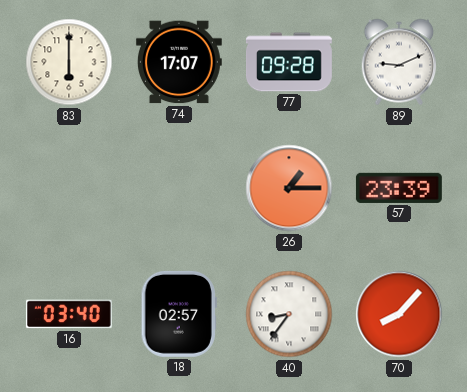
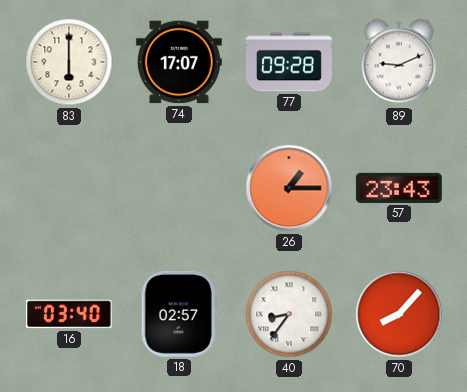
57: 23:39 -> 23:43
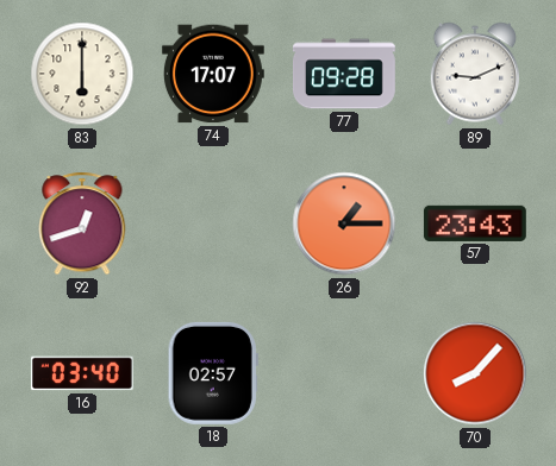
92: none -> 12:42
40: 8:36 -> none
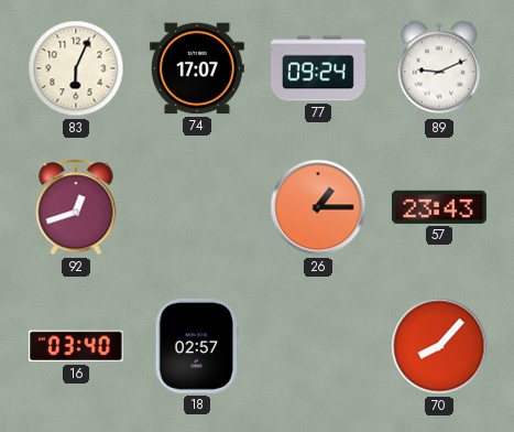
83: 6:00 -> 6:04
77: 09:28 -> 09:24
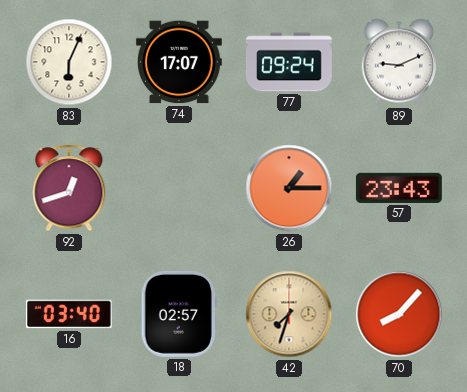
42: none -> 7:33
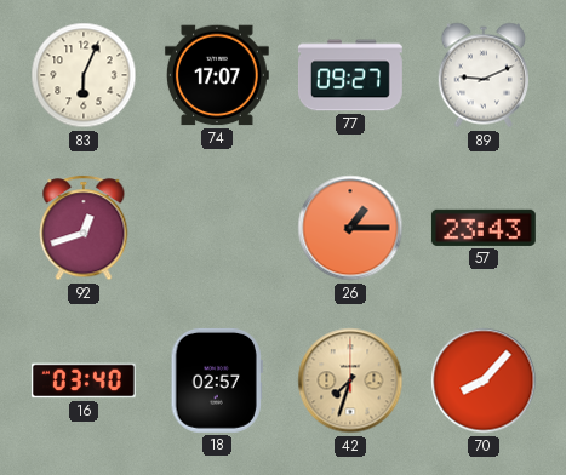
77: 09:24 -> 09:27
